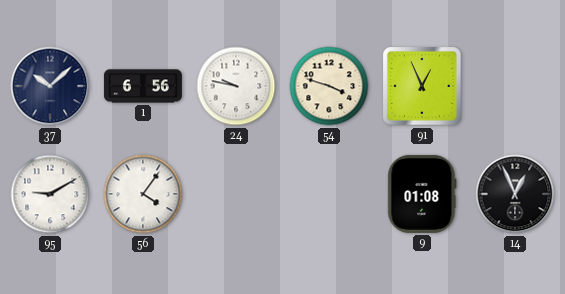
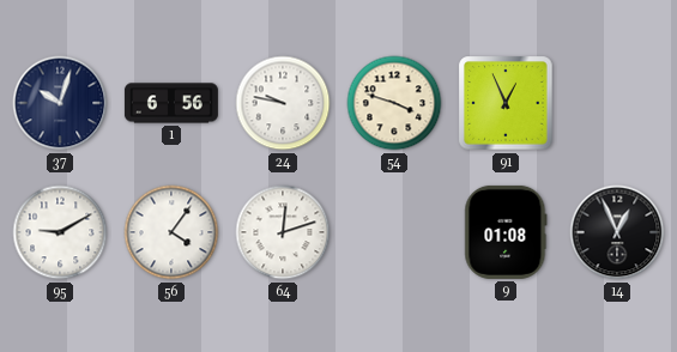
37: 10:08 -> 10:03
64: none -> 12:12
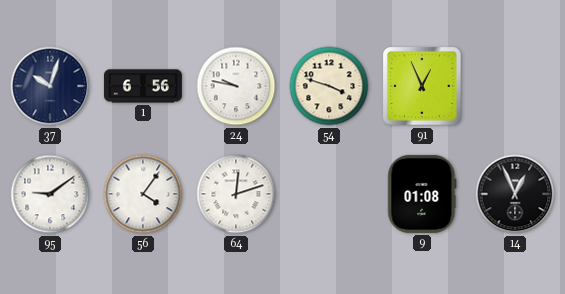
95: 9:10 -> 9:09
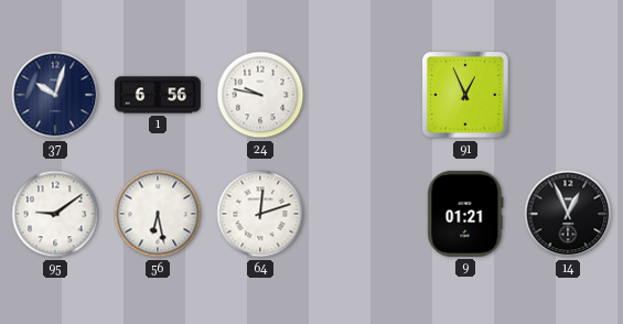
54: 3:48 -> none
56: 4:06 -> 6:28
9: 01:08 -> 01:21
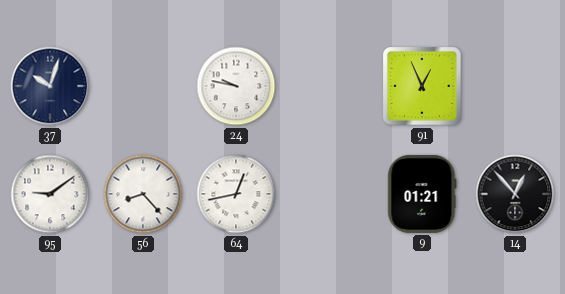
1: 6:56 -> none
56: 6:28 -> 8:23
64: 12:12 -> 12:43
14: 12:56 -> 12:53
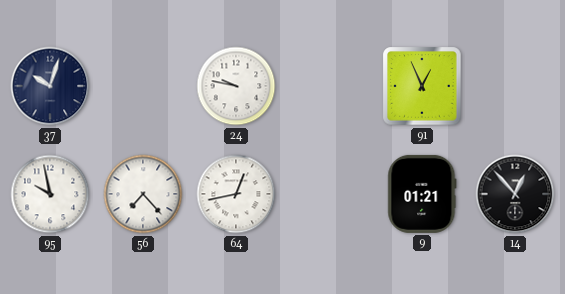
95: 9:09 -> 9:58
56: 8:23 -> 7:23
